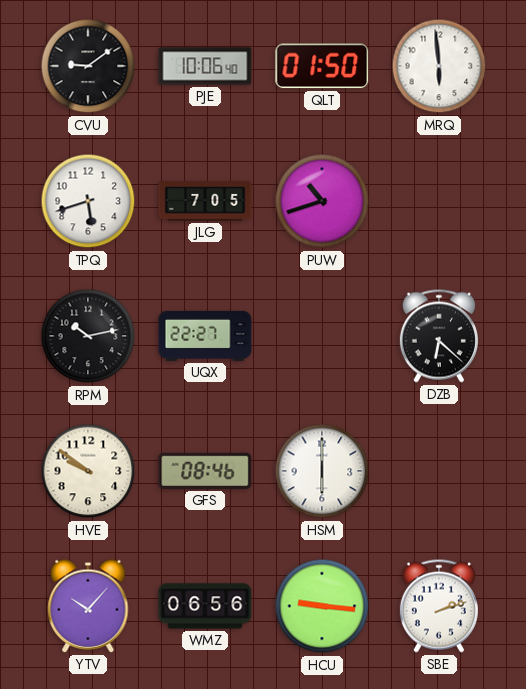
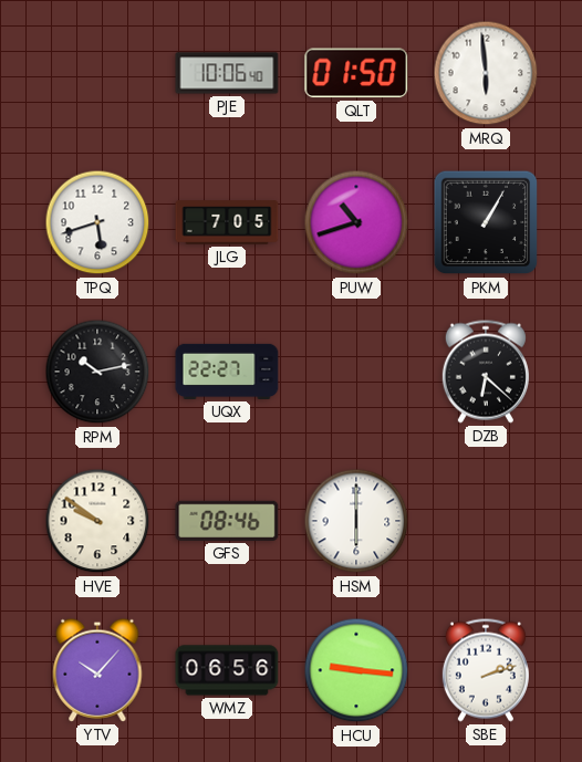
CVU: 9:09 -> none
PKM: none -> 1:05
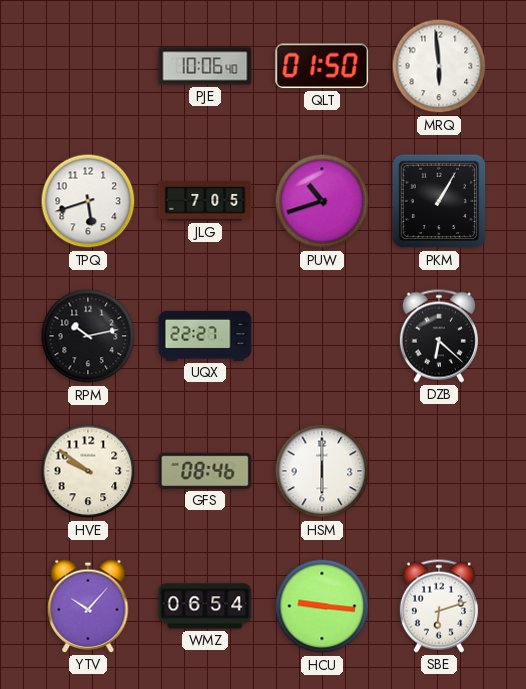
WMZ: 06:56 -> 06:54
SBE: 2:12 -> 6:12
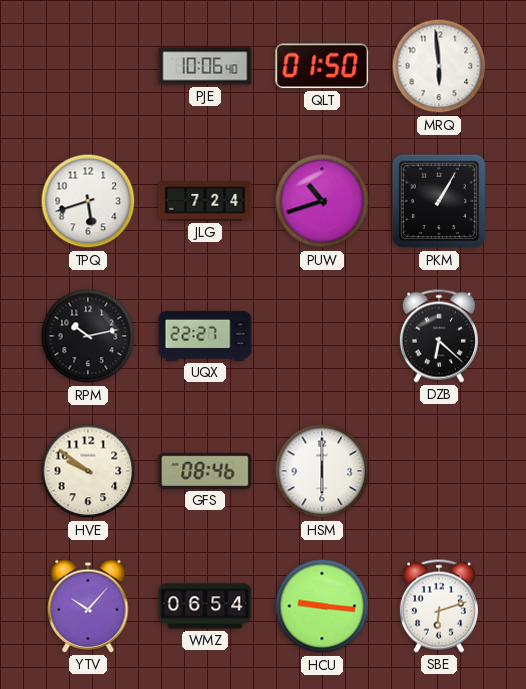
JLG: 7:05 -> 7:24
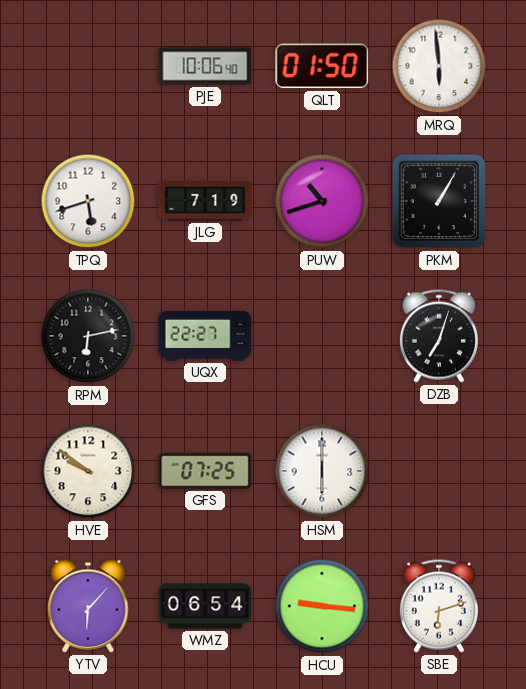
JLG: 7:24 -> 7:19
RPM: 10:13 -> 6:13
DZB: 6:22 -> 7:03
GFS: 08:46 -> 07:25
YTV: 10:07 -> 6:07
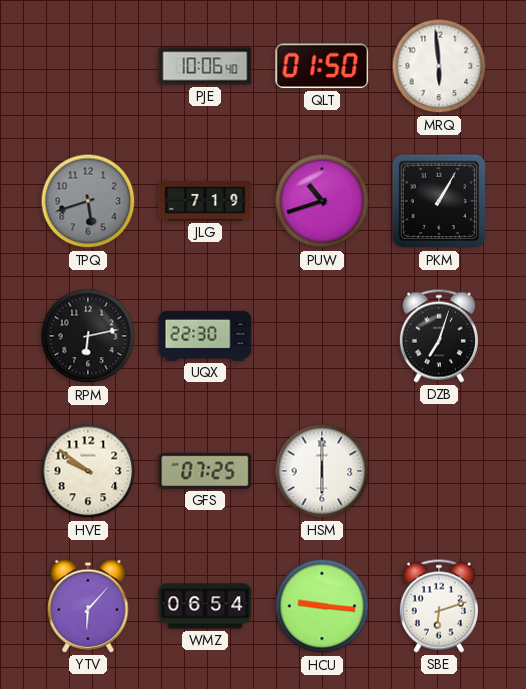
TPQ dial: white -> grey
UQX: 22:27 -> 22:30
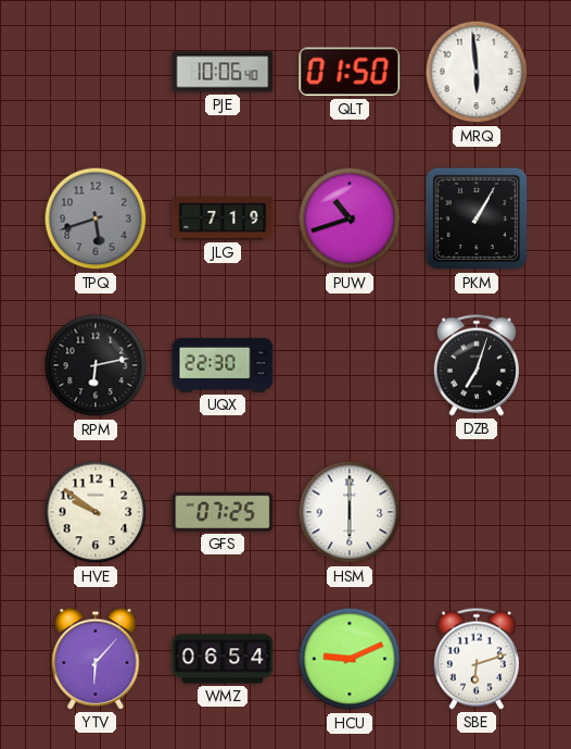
HCU: 9:16 -> 9:11
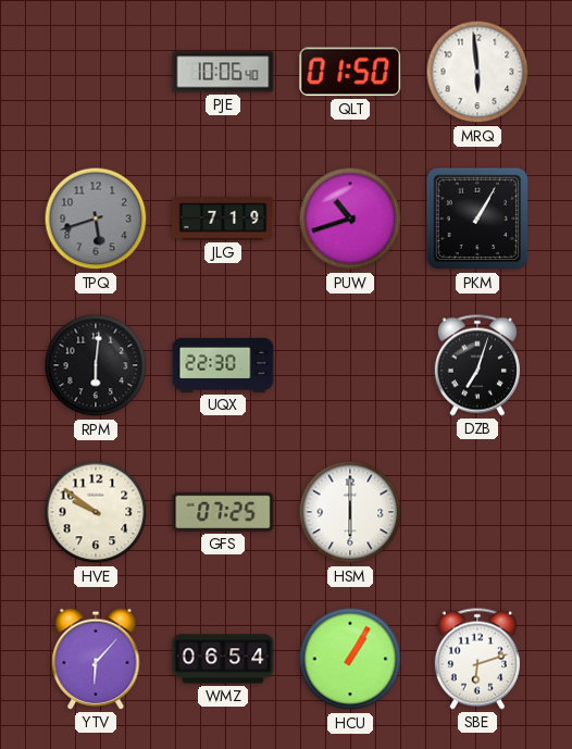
RPM: 6:13 -> 6:01
HCU: 9:11 -> 1:05
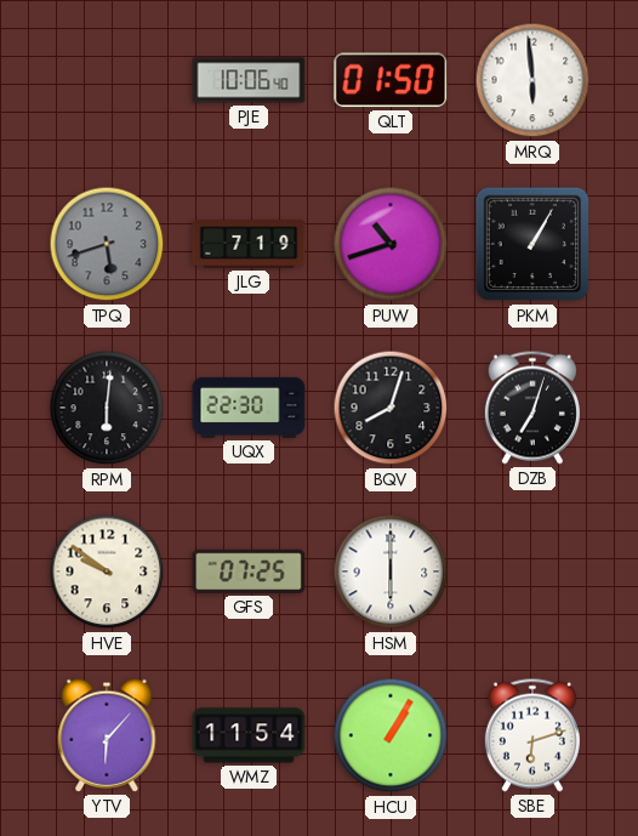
BQV: none -> 8:03
WMZ: 06:54 -> 11:54
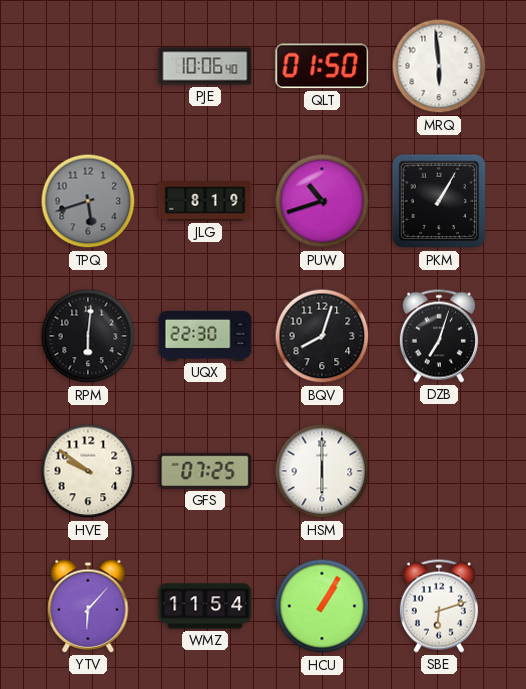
JLG: 7:19 -> 8:19
